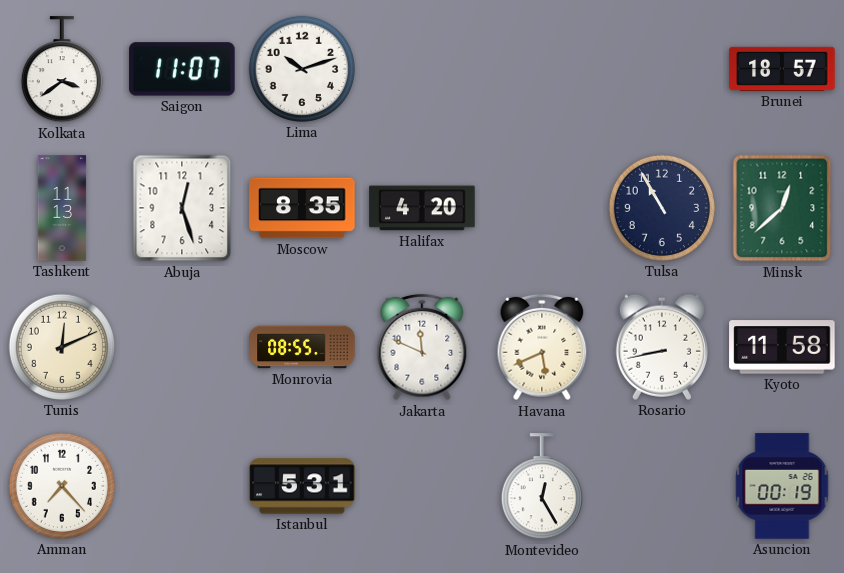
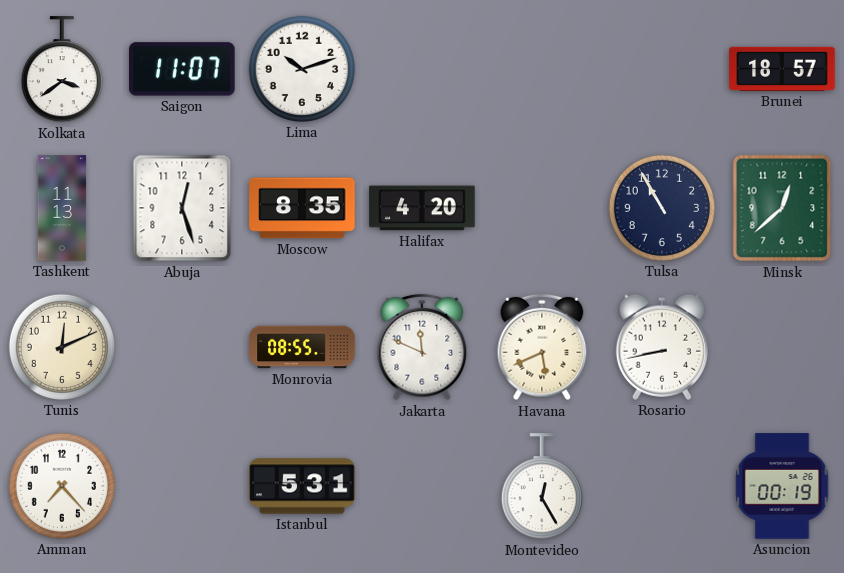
Kyoto: 11:58 -> none
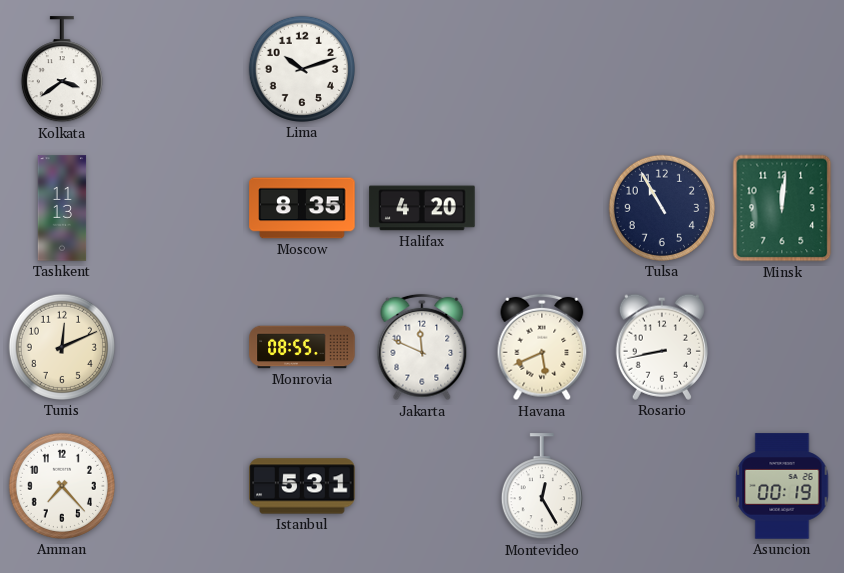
Saigon: 11:07 -> none
Brunei: 18:57 -> none
Abuja: 12:27 -> none
Minsk: 12:38 -> 12:01
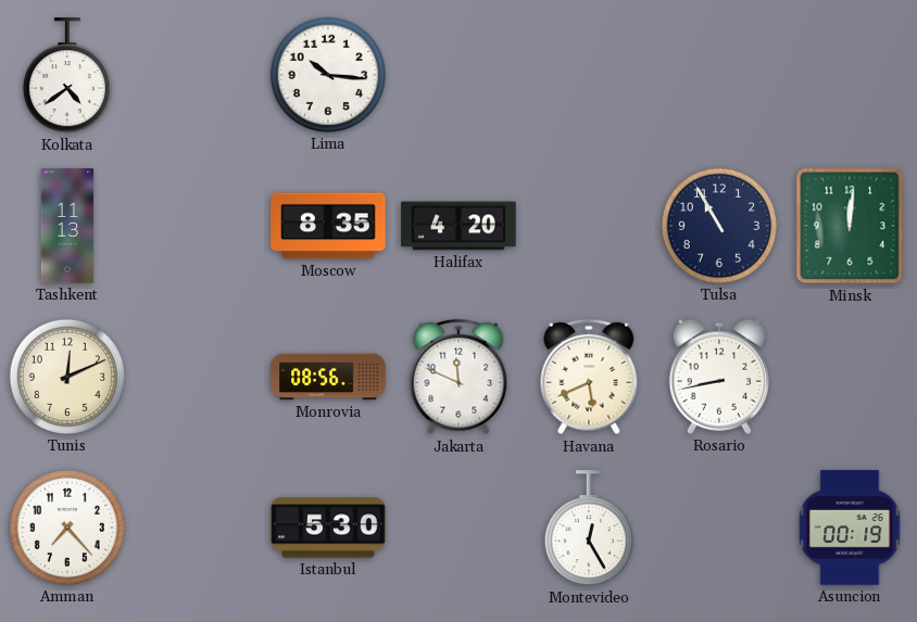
Kolkata: 3:39 -> 4:39
Lima: 10:12 -> 10:16
Monrovia: 08:55 -> 08:56
Istanbul: 5:31 -> 5:30
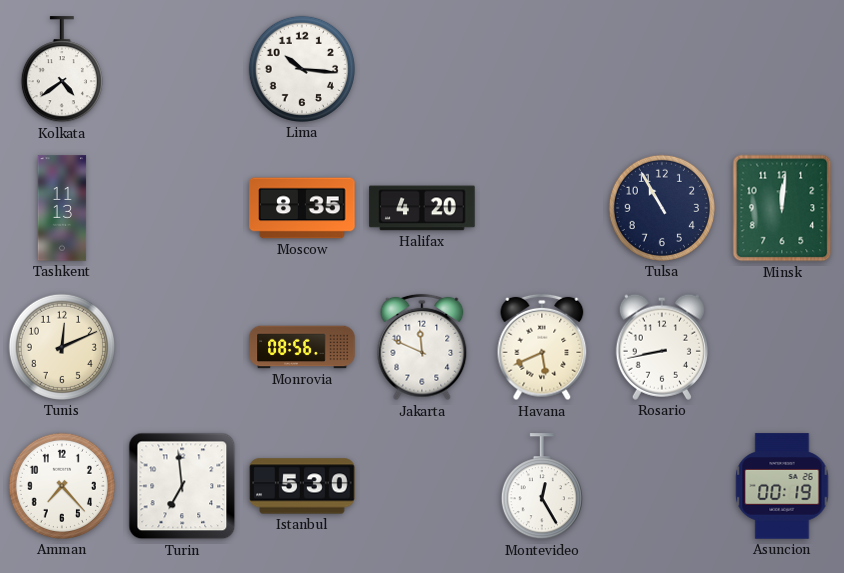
Turin: none -> 6:59
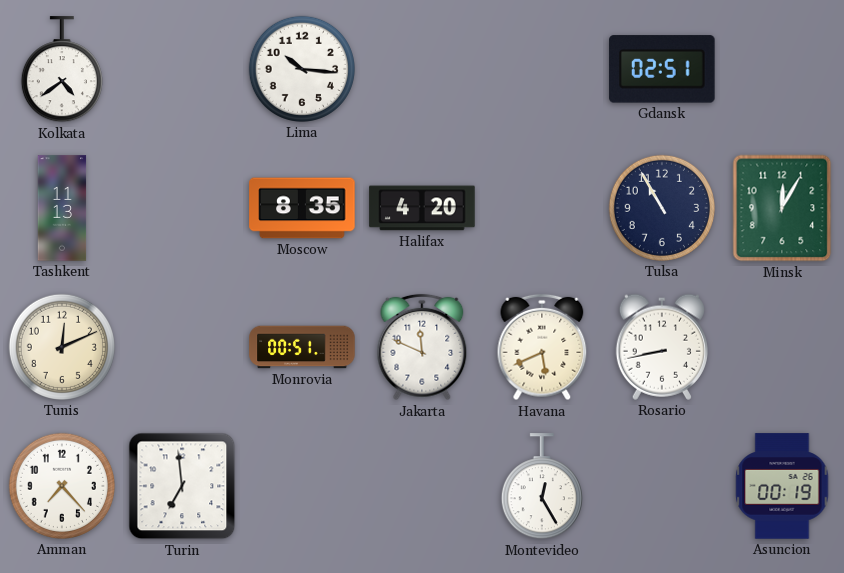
Gdansk: none -> 02:51
Minsk: 12:01 -> 12:05
Monrovia: 08:56 -> 00:51
Istanbul: 5:30 -> none
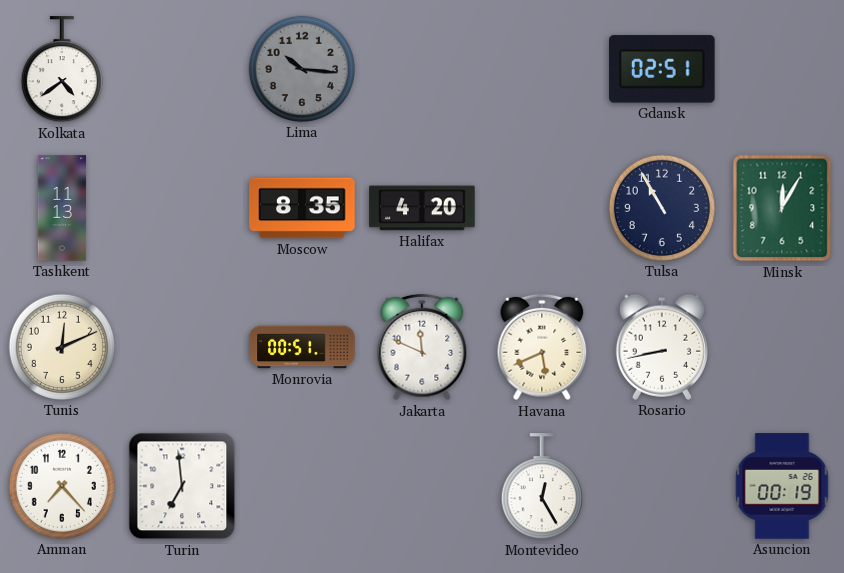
Lima dial: white -> grey
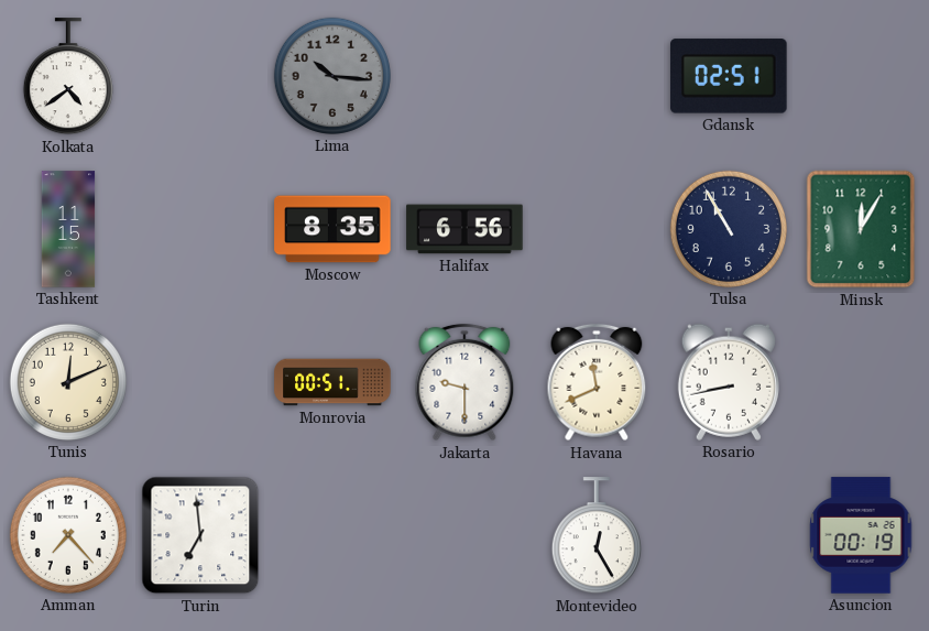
Tashkent: 11:13 -> 11:15
Halifax: 4:20 -> 6:56
Jakarta: 11:49 -> 9:30
Havana: 5:41 -> 11:41
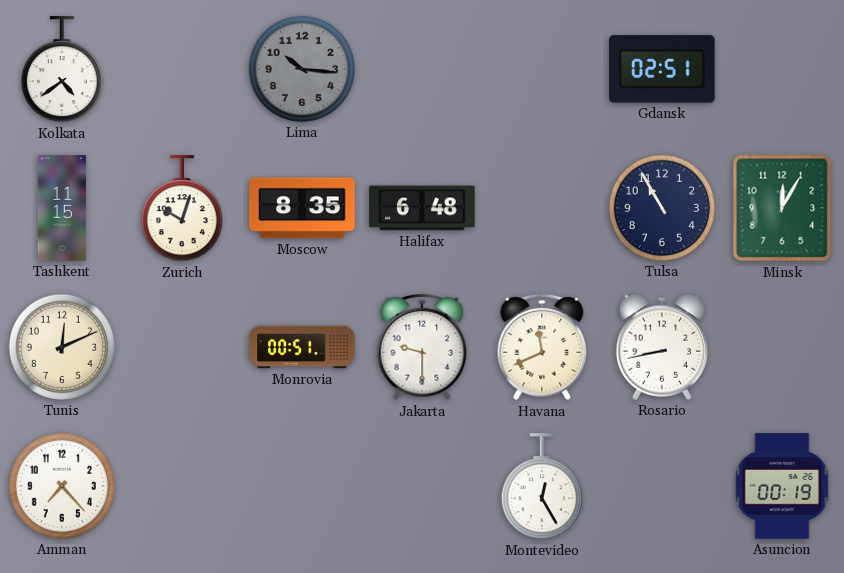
Zurich: none -> 10:03
Halifax: 6:56 -> 6:48
Turin: 6:59 -> none
